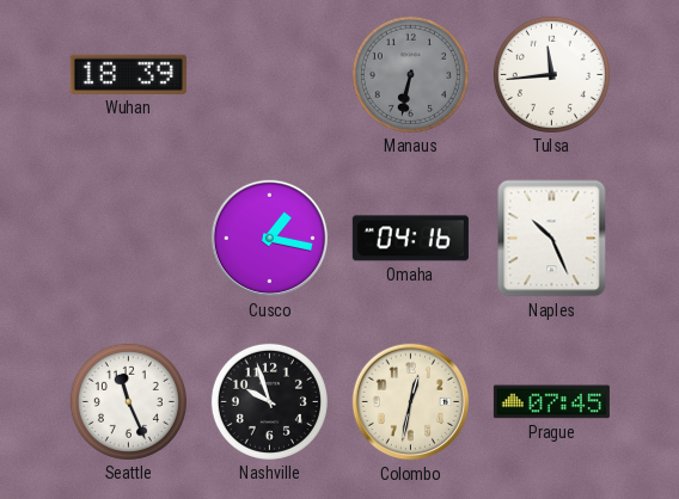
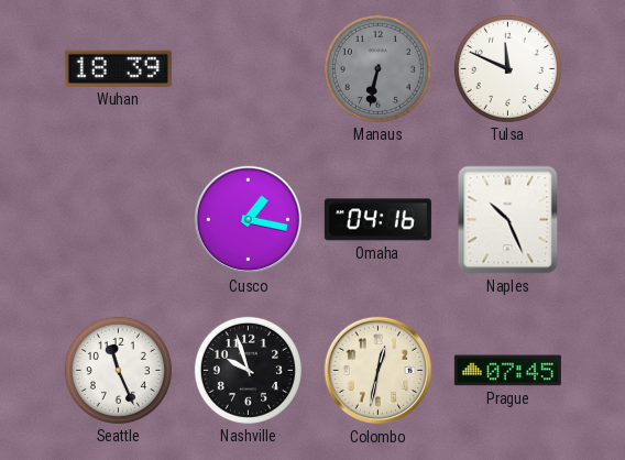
Tulsa: 11:44 -> 11:49
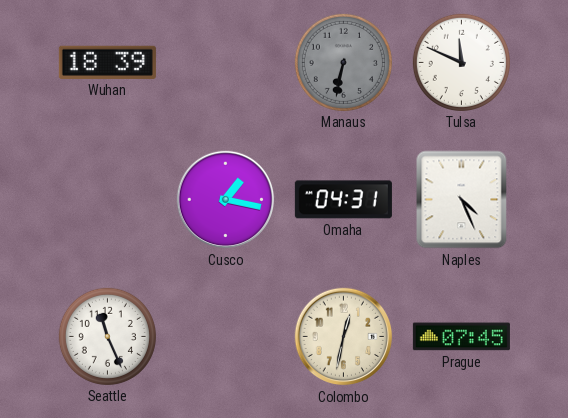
Omaha: 04:16 -> 04:31
Naples: 10:26 -> 4:26
Nashville: 9:57 -> none
